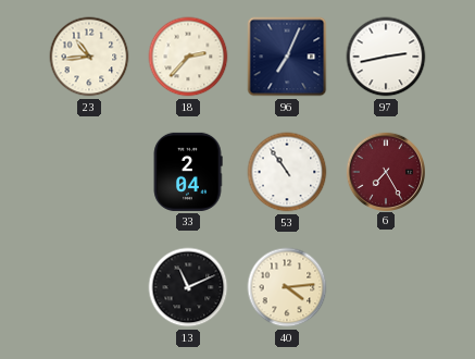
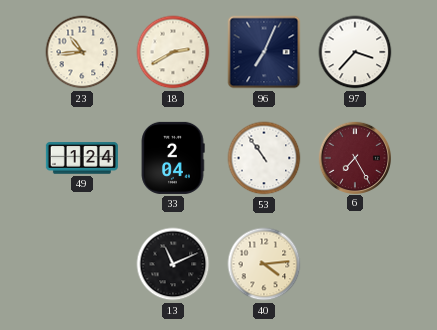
18: 2:37 -> 2:40
97: 2:43 -> 3:37
49: none -> 1:24
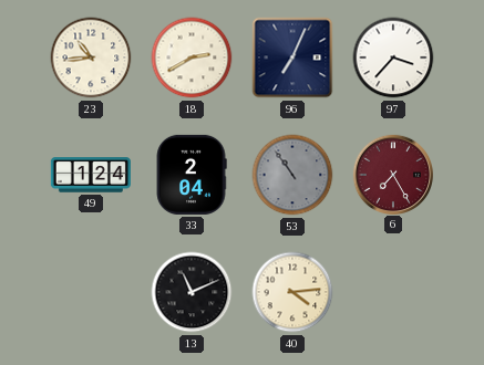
53 dial: white -> grey
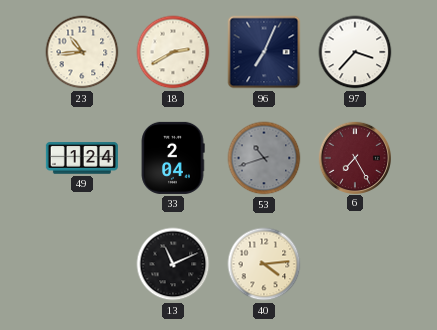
53: 10:54 -> 10:42
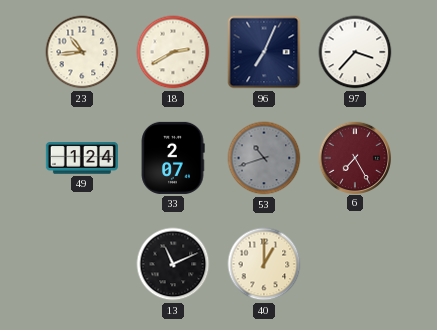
33: 2:04 -> 2:07
40: 4:14 -> 1:00
